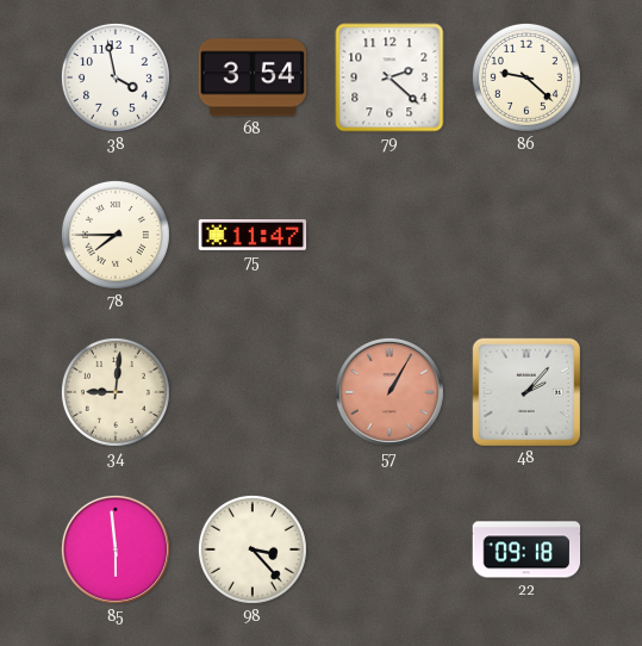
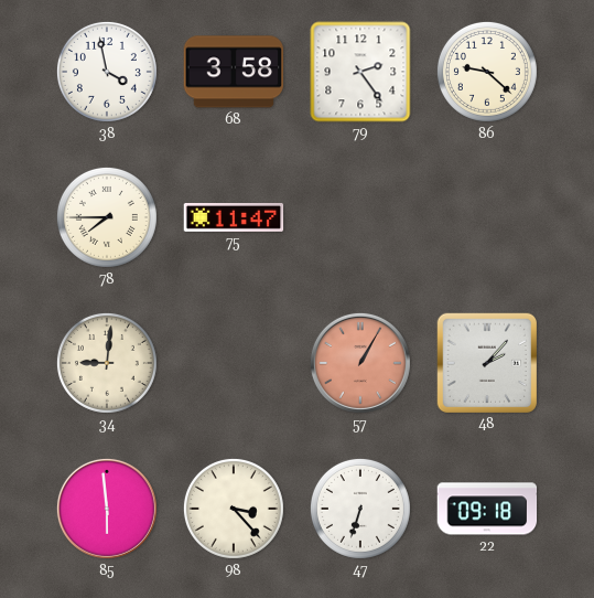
68: 3:54 -> 3:58
79: 2:22 -> 2:24
47: none -> 6:33
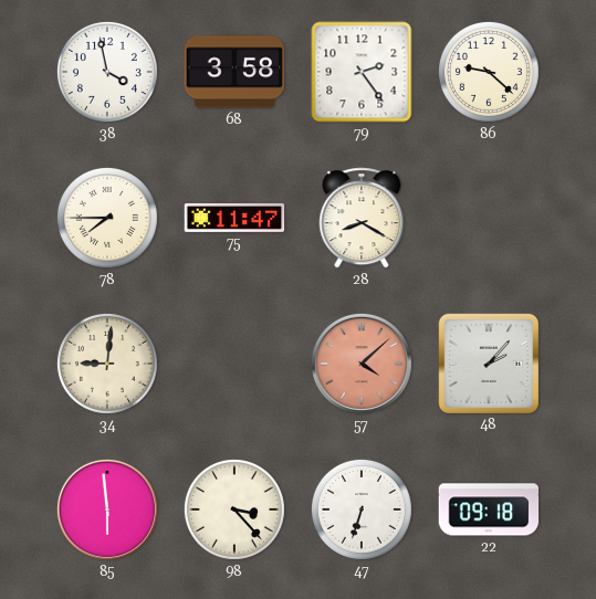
28: none -> 8:20
57: 1:05 -> 4:08
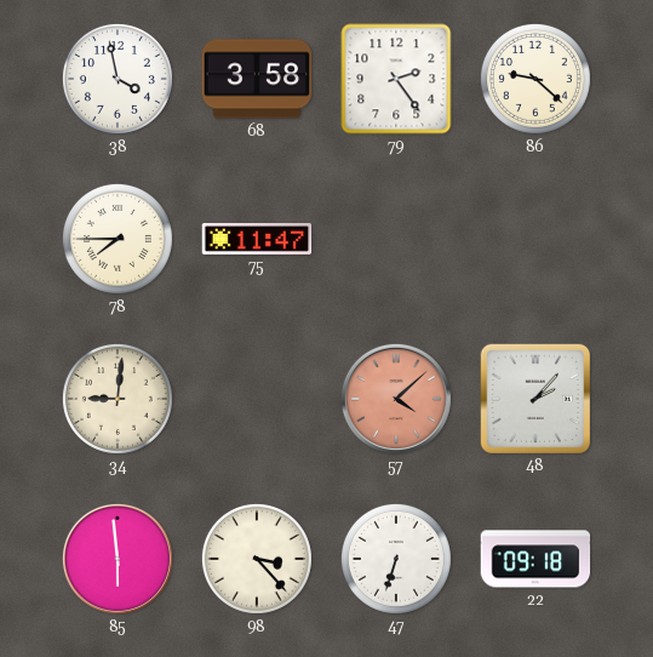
28: 8:20 -> none
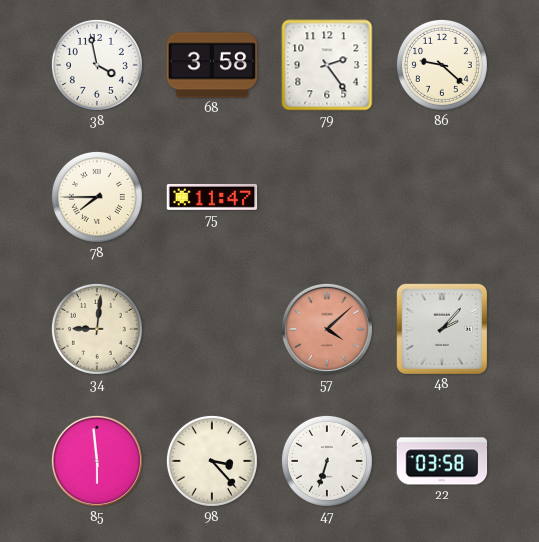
22: 09:18 -> 03:58
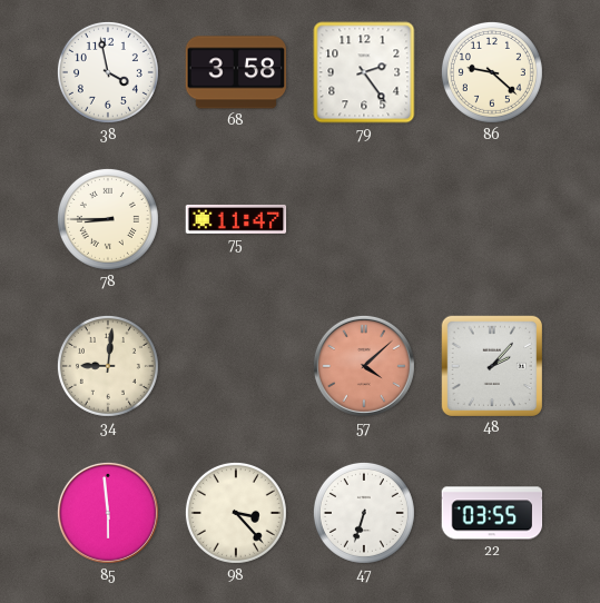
78: 7:45 -> 8:45
22: 03:58 -> 03:55
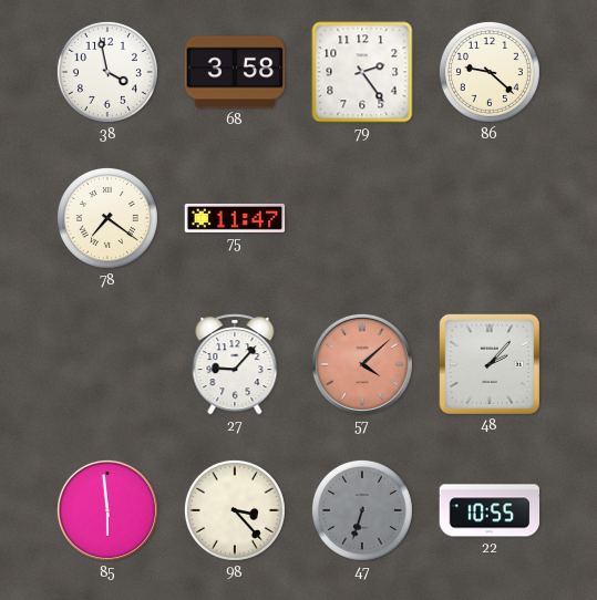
78: 8:45 -> 7:21
34: 9:01 -> none
27: none -> 9:07
47 dial: white -> grey
22: 03:55 -> 10:55
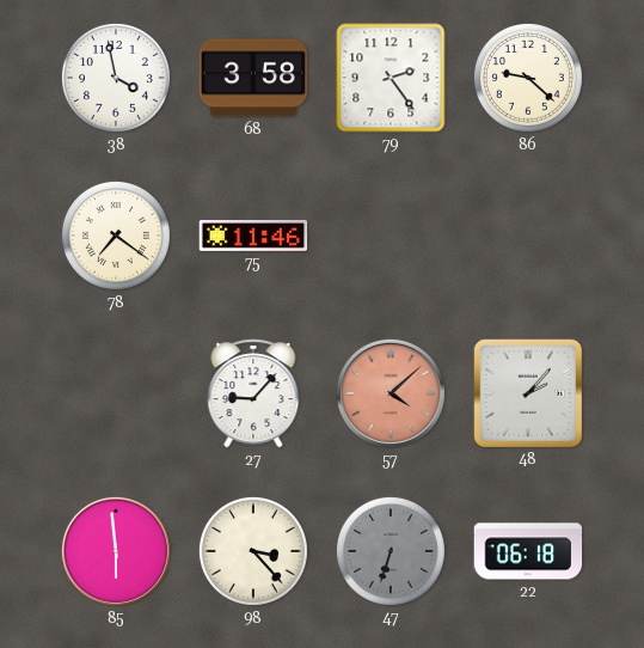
75: 11:47 -> 11:46
22: 10:55 -> 06:18
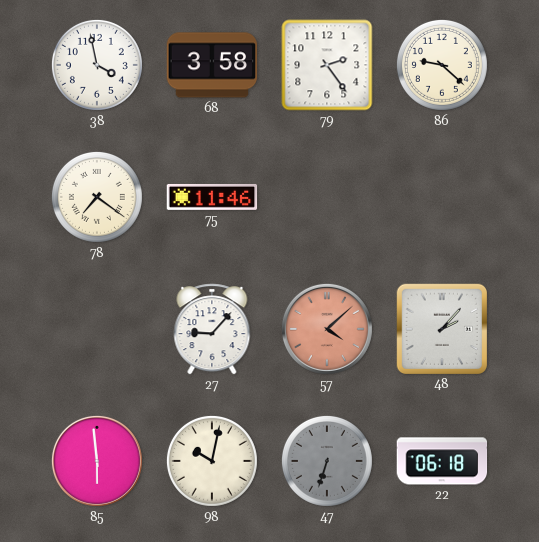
98: 3:23 -> 10:02
